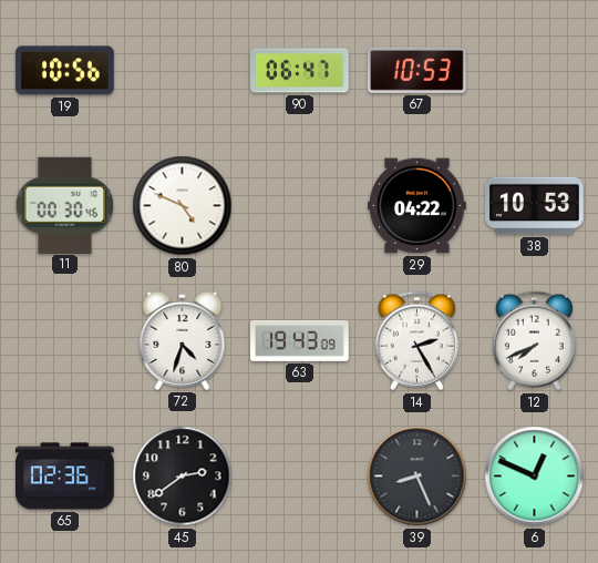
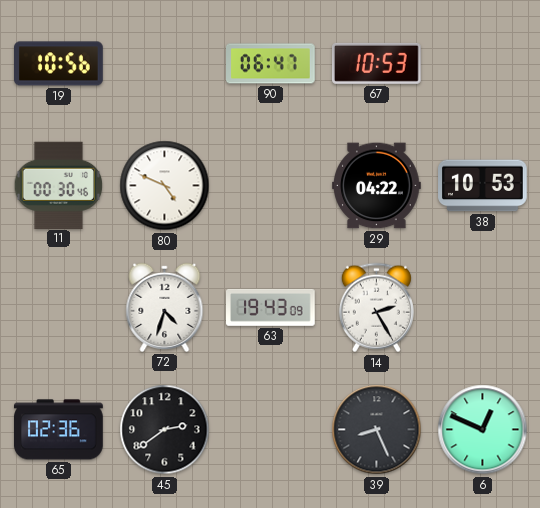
12: 7:41 -> none
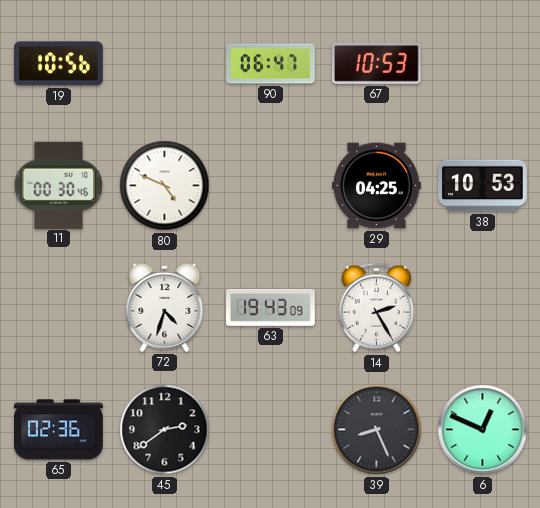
29: 04:22 -> 04:25
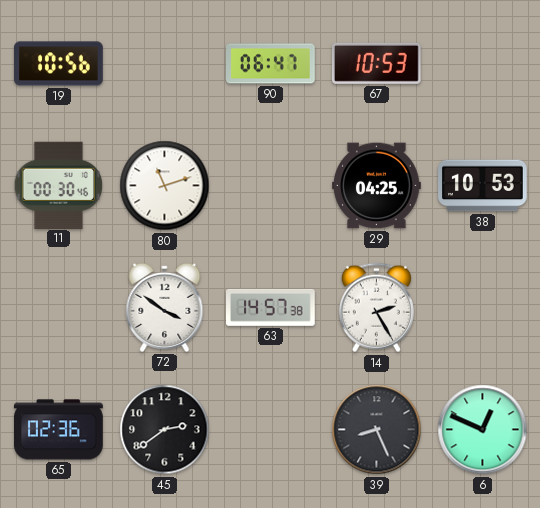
80: 4:49 -> 11:12
72: 4:33 -> 3:51
63: 19:43 -> 14:57
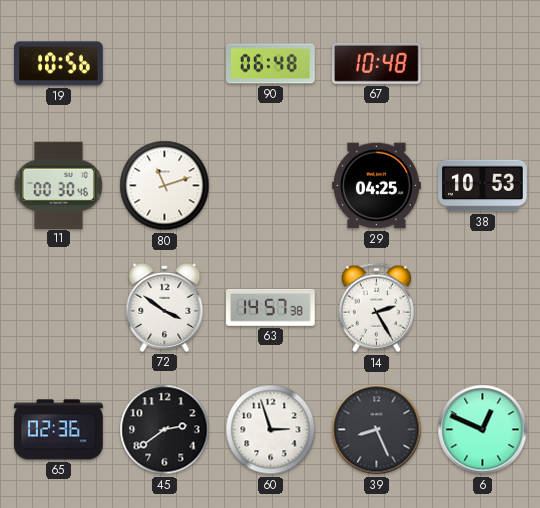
90: 06:47 -> 06:48
67: 10:53 -> 10:48
60: none -> 2:57
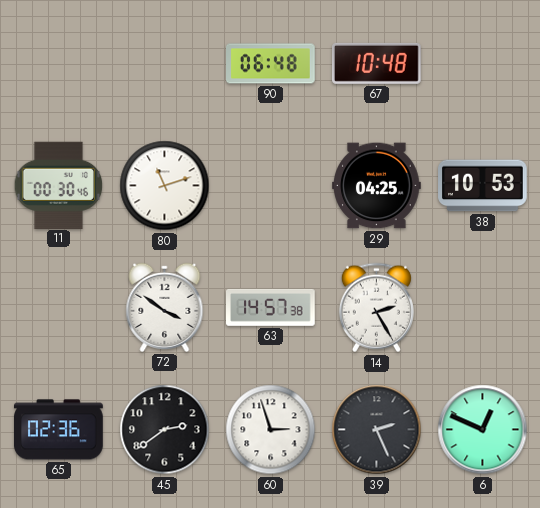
19: 10:56 -> none
39: 8:26 -> 2:26
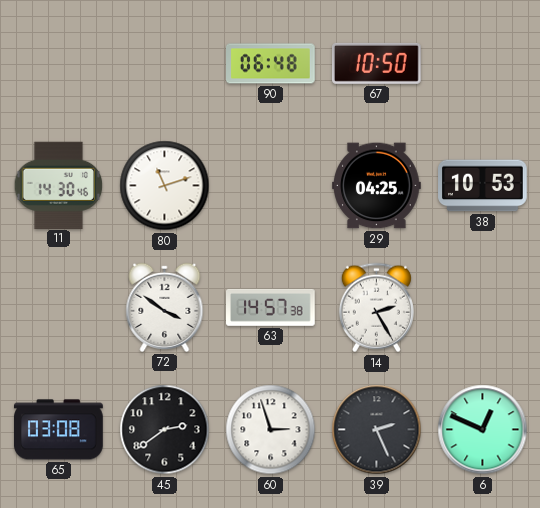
67: 10:48 -> 10:50
11: 00:30 -> 14:30
65: 02:36 -> 03:08
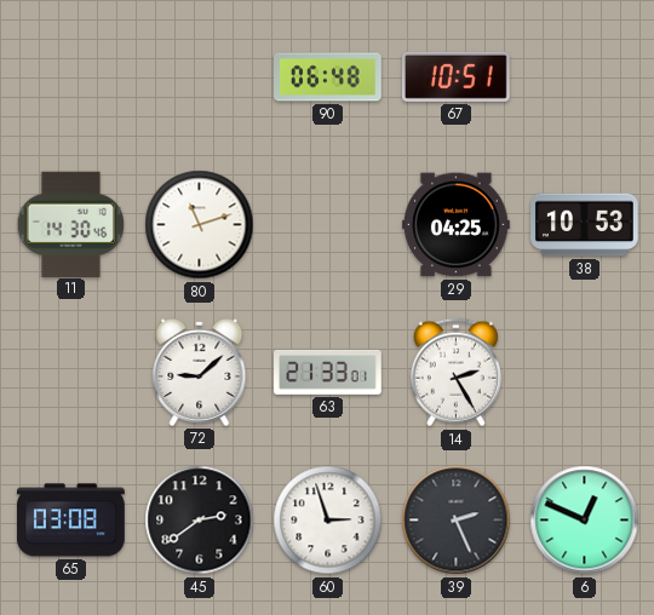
67: 10:50 -> 10:51
72: 3:51 -> 9:08
63: 14:57 -> 21:33
